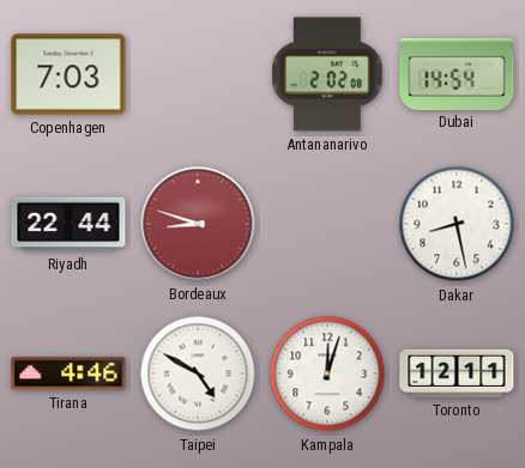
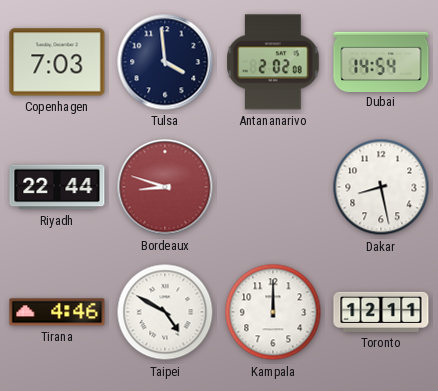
Tulsa: none -> 3:59
Kampala: 12:03 -> 12:00
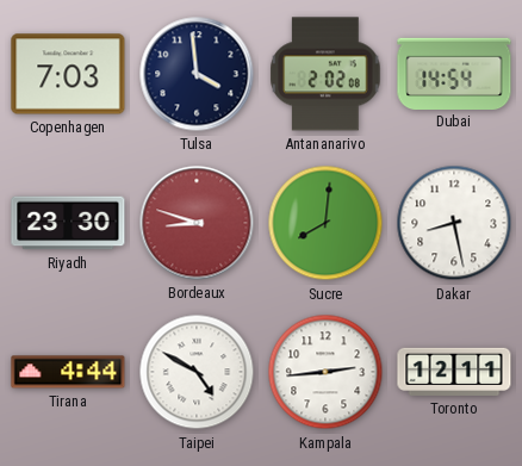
Riyadh: 22:44 -> 23:30
Sucre: none -> 8:01
Tirana: 4:46 -> 4:44
Kampala: 12:00 -> 2:44
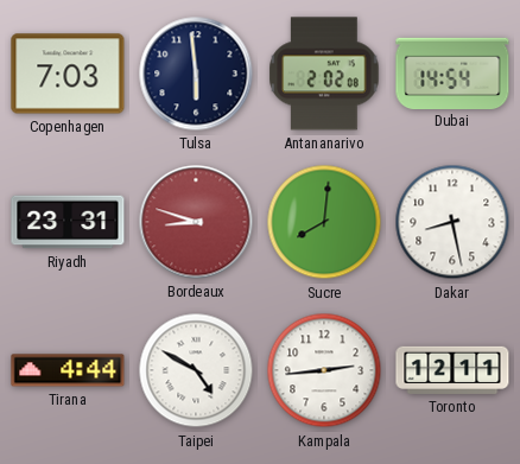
Tulsa: 3:59 -> 5:59
Riyadh: 23:30 -> 23:31
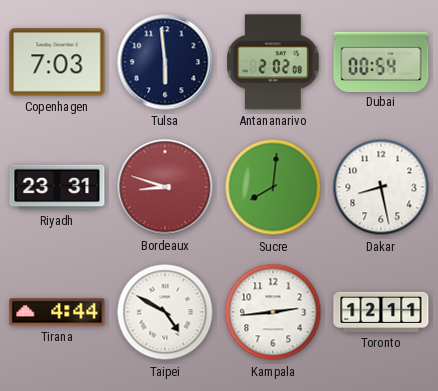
Dubai: 14:54 -> 00:54
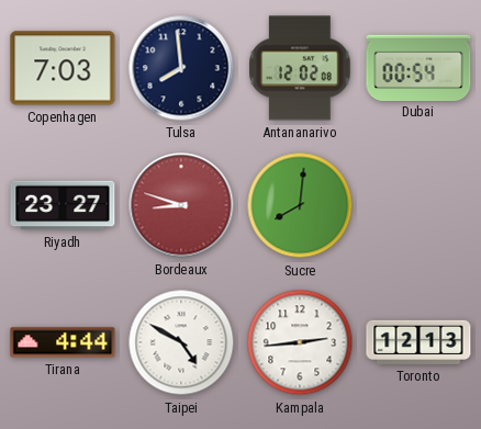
Tulsa: 5:59 -> 7:59
Antananarivo: 2:02 -> 12:02
Riyadh: 23:31 -> 23:27
Dakar: 8:28 -> none
Toronto: 12:11 -> 12:13
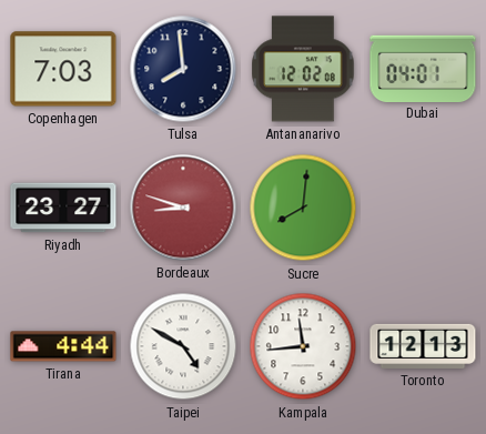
Dubai: 00:54 -> 04:01
Kampala: 2:44 -> 11:44
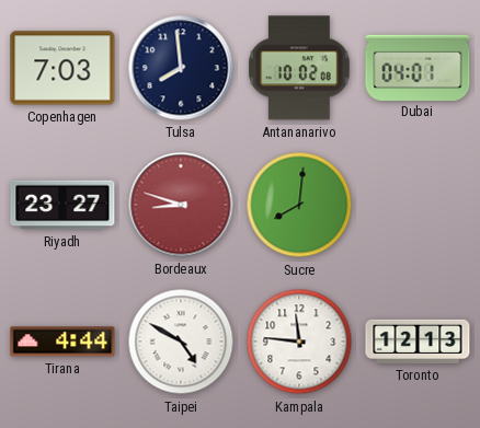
Antananarivo: 12:02 -> 10:02
Kampala: 11:44 -> 11:46
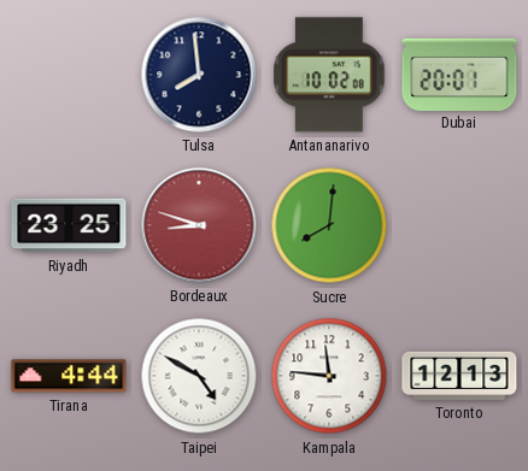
Copenhagen: 7:03 -> none
Dubai: 04:01 -> 20:01
Riyadh: 23:27 -> 23:25
